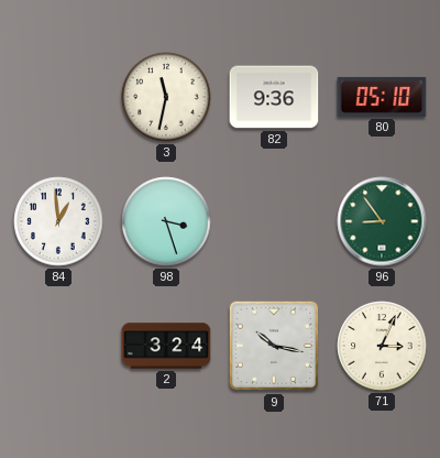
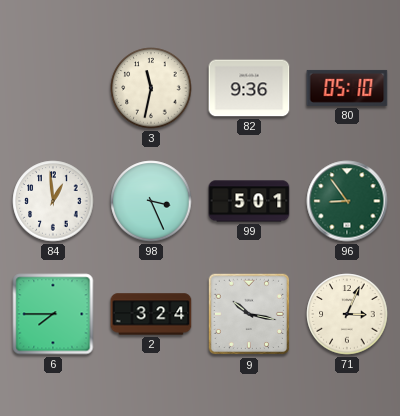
98: 3:27 -> 3:26
99: none -> 5:01
6: none -> 7:45
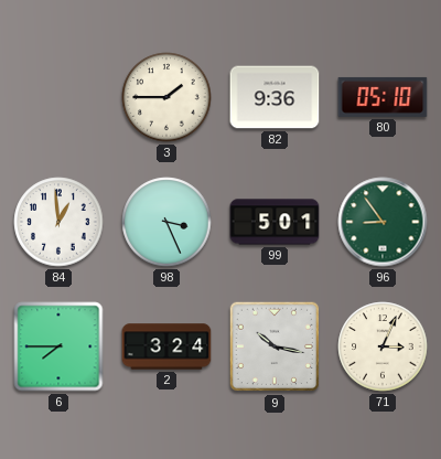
3: 11:32 -> 1:45
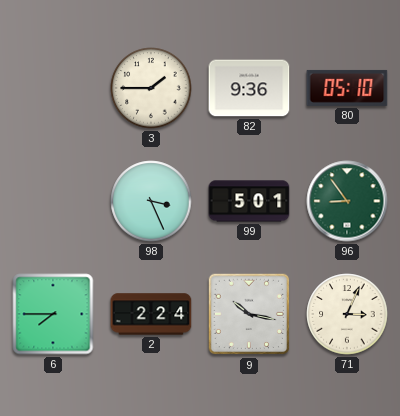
84: 12:59 -> none
2: 3:24 -> 2:24
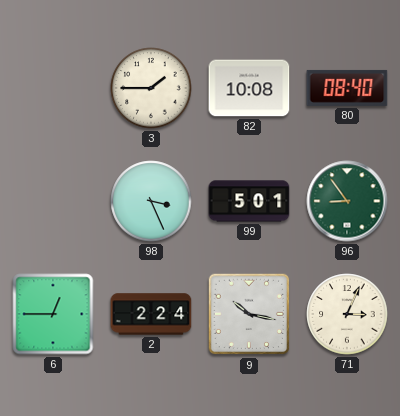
82: 9:36 -> 10:08
80: 05:10 -> 08:40
6: 7:45 -> 12:45
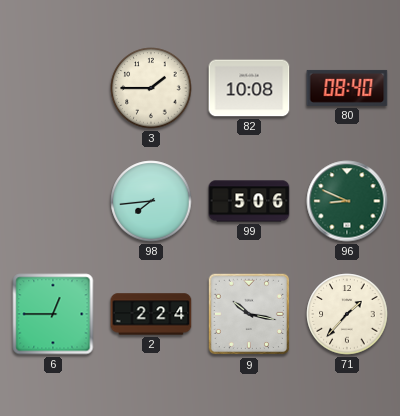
98: 3:26 -> 7:44
99: 5:01 -> 5:06
96: 8:54 -> 8:49
71: 3:04 -> 1:37
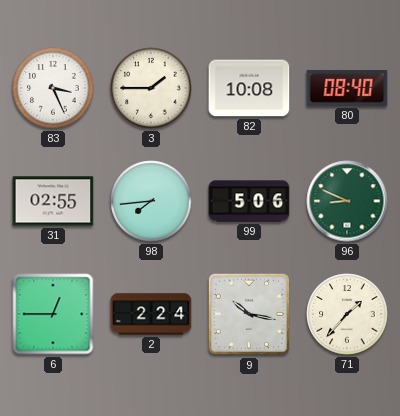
83: none -> 3:26
31: none -> 02:55
